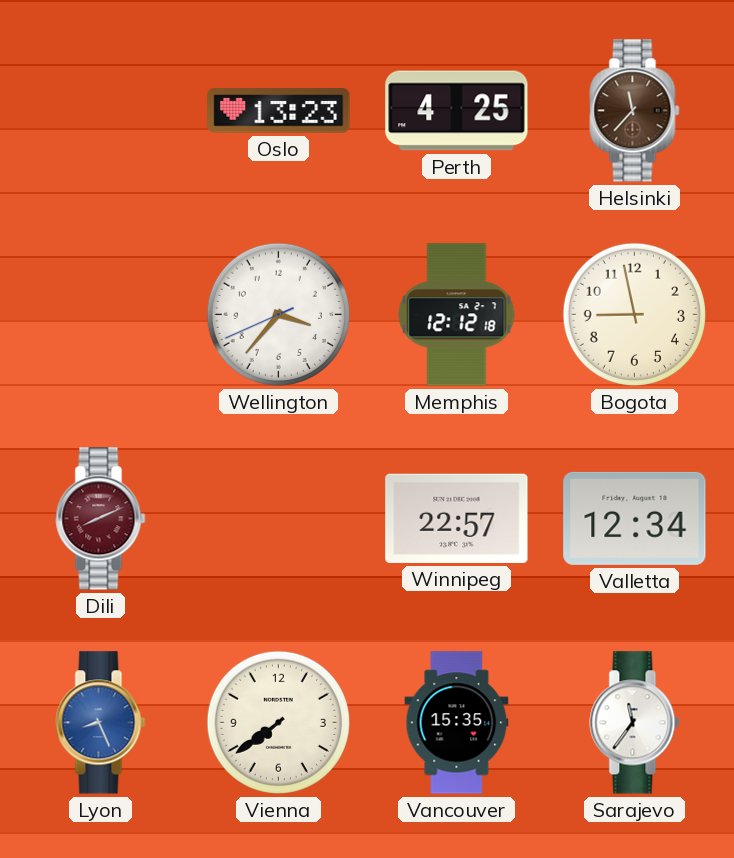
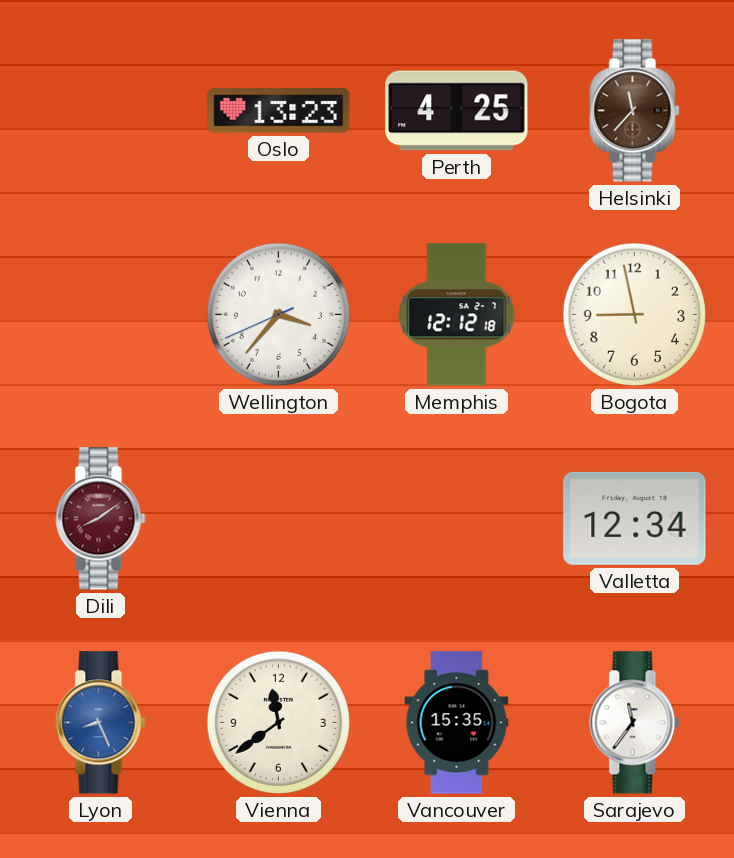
Dili: 8:11 -> 8:09
Winnipeg: 22:57 -> none
Vienna: 7:39 -> 11:39
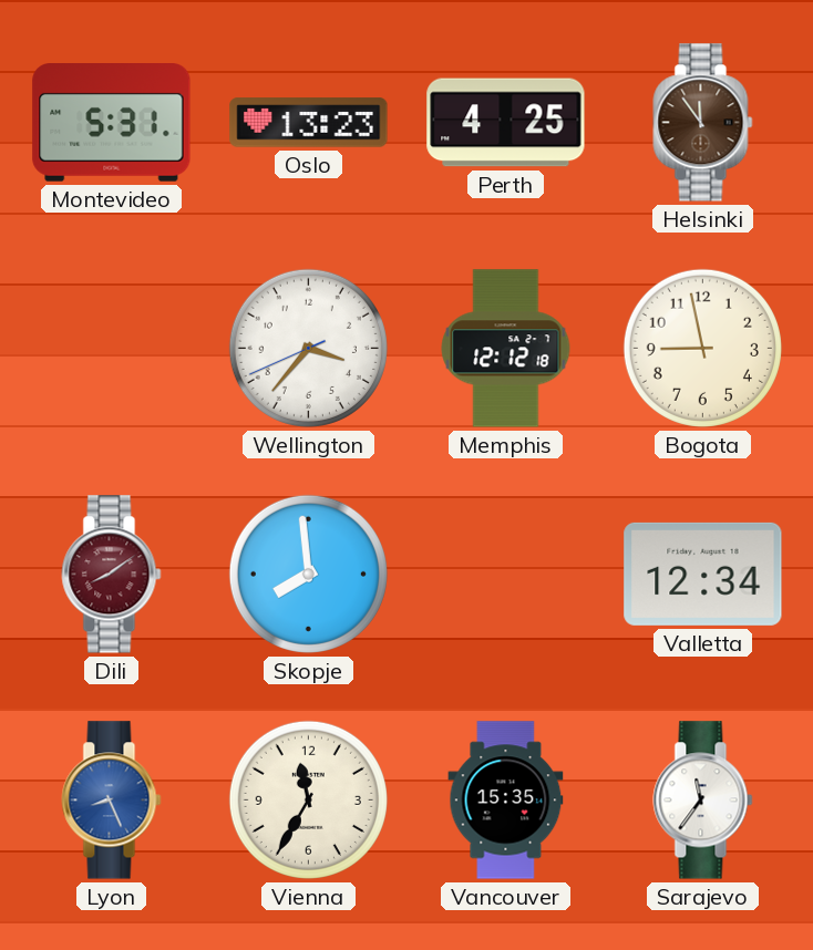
Montevideo: none -> 5:31
Helsinki: 11:37 -> 11:54
Skopje: none -> 7:59
Vienna: 11:39 -> 11:35
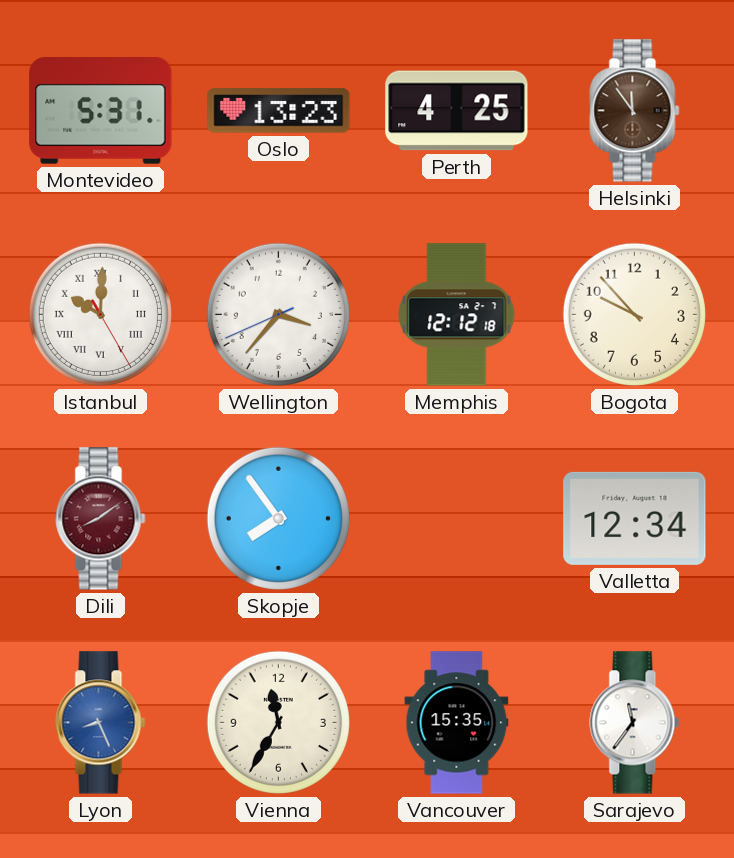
Istanbul: none -> 10:00
Bogota: 8:58 -> 9:53
Skopje: 7:59 -> 7:54
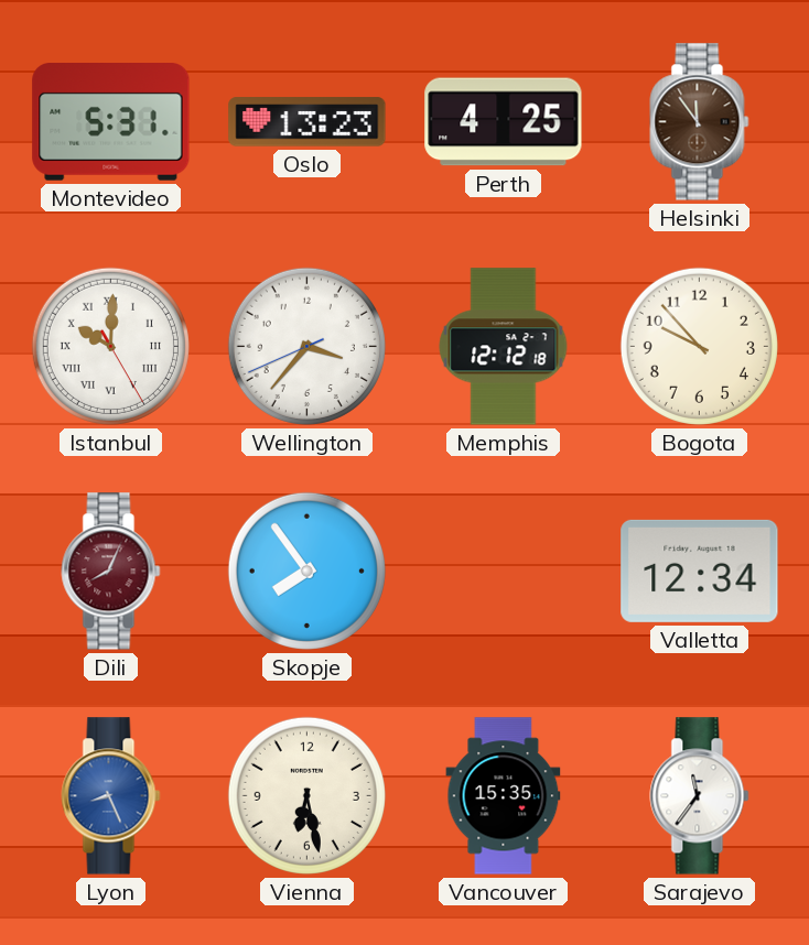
Dili: 8:09 -> 8:04
Vienna: 11:35 -> 6:28
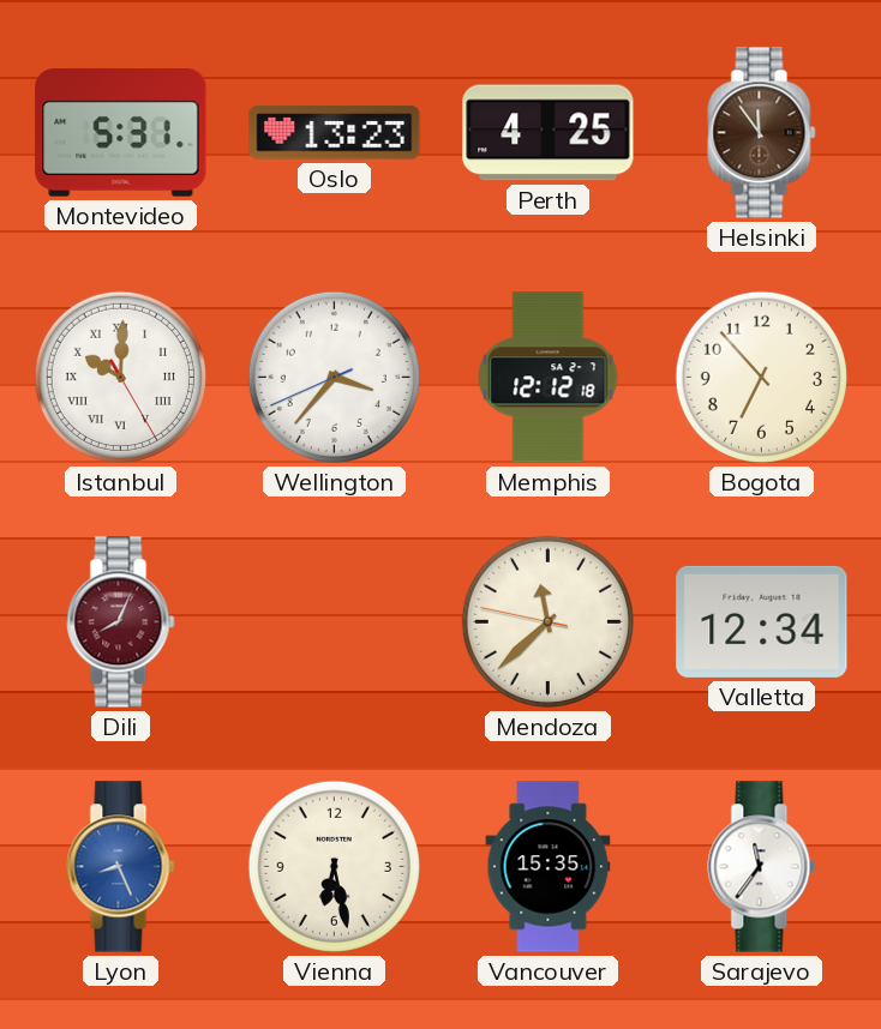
Bogota: 9:53 -> 6:53
Skopje: 7:54 -> none
Mendoza: none -> 11:37
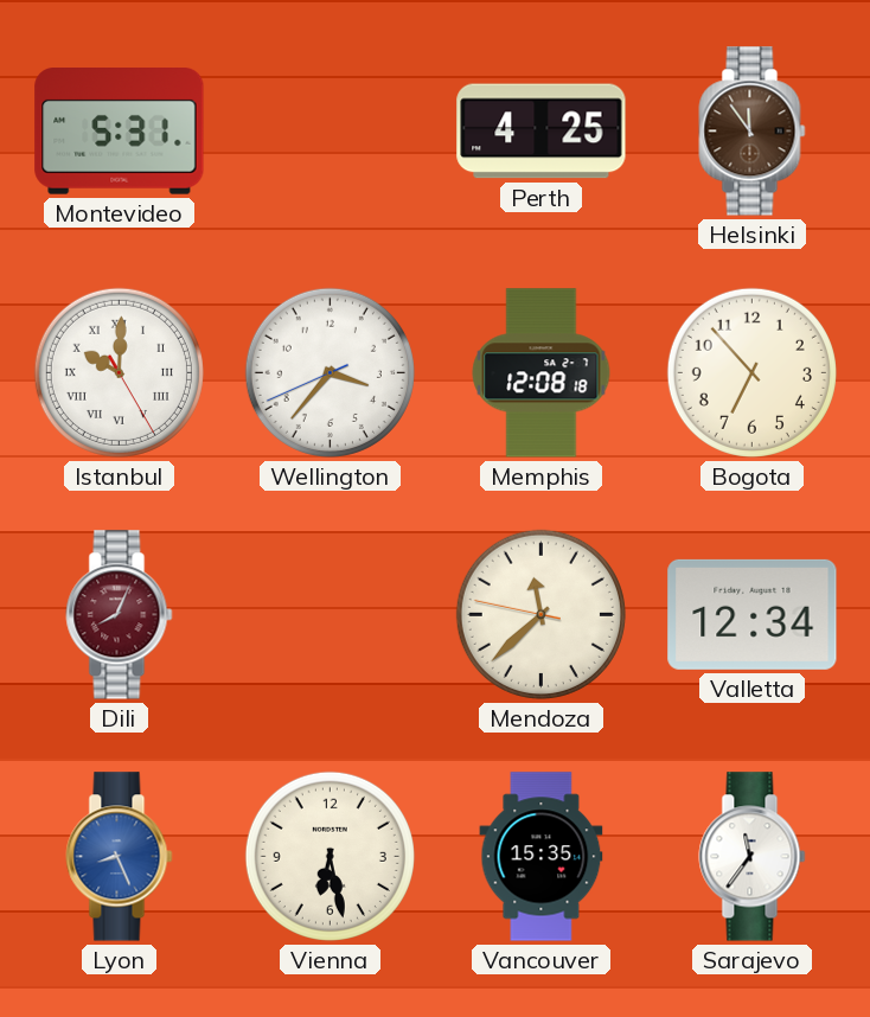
Oslo: 13:23 -> none
Memphis: 12:12 -> 12:08
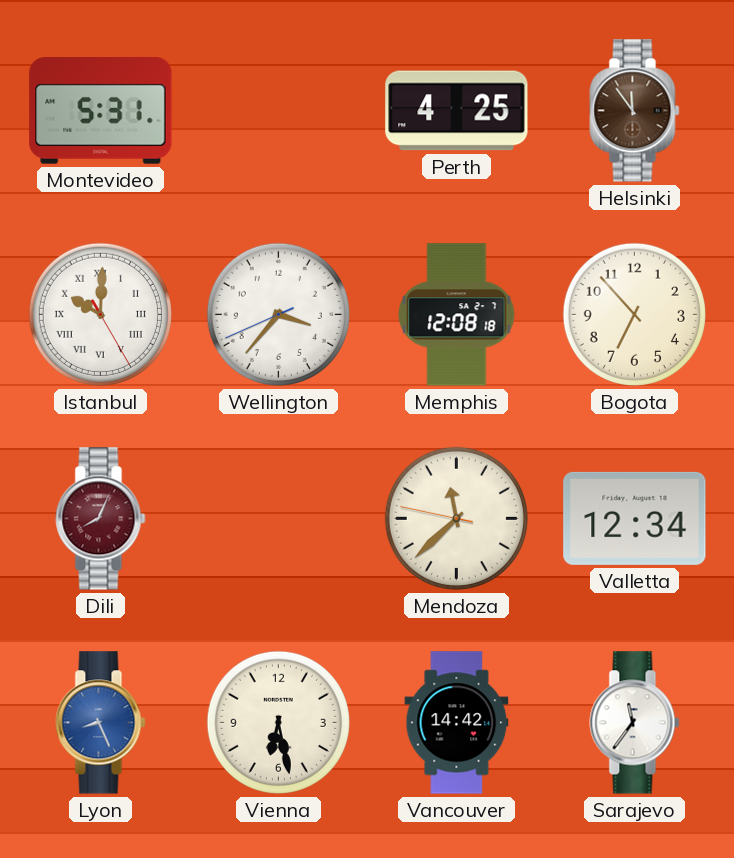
Vancouver: 15:35 -> 14:42
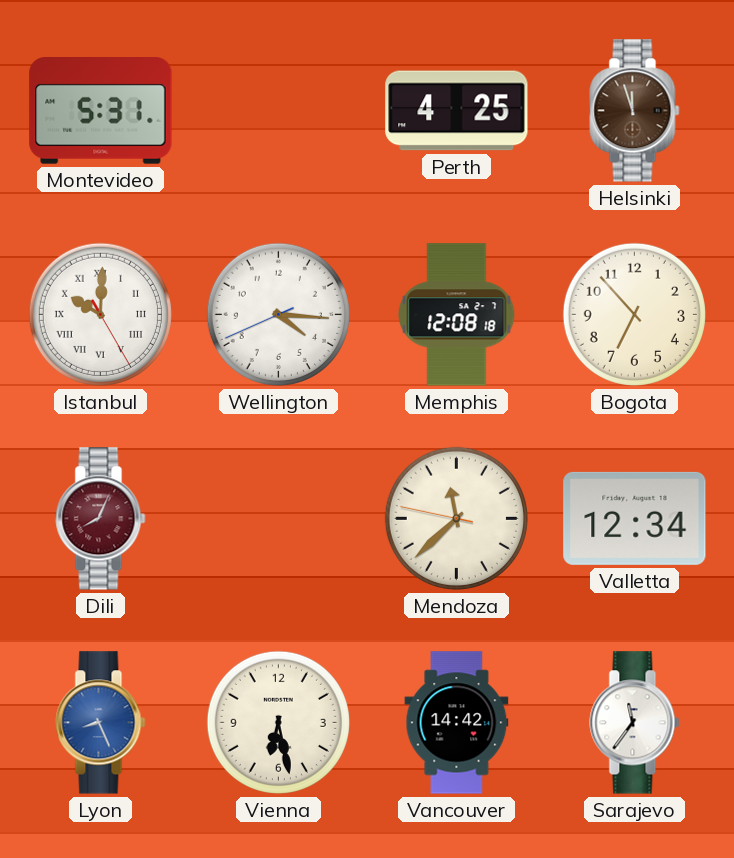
Helsinki: 11:54 -> 11:57
Wellington: 3:36 -> 4:15
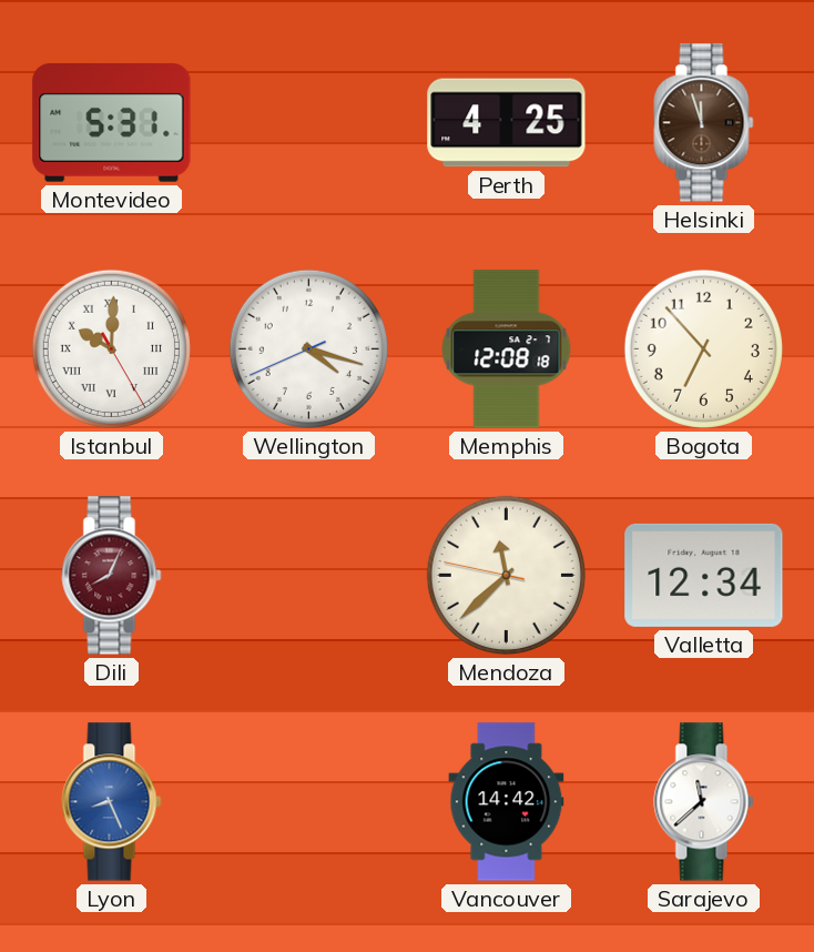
Wellington: 4:15 -> 4:17
Vienna: 6:28 -> none
Sarajevo: 11:36 -> 11:38
